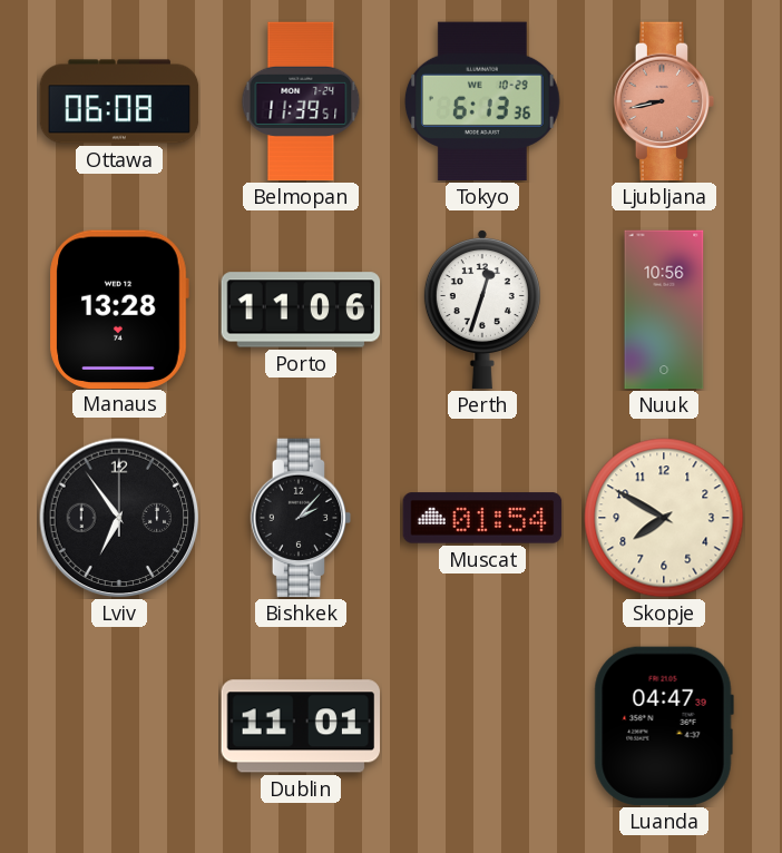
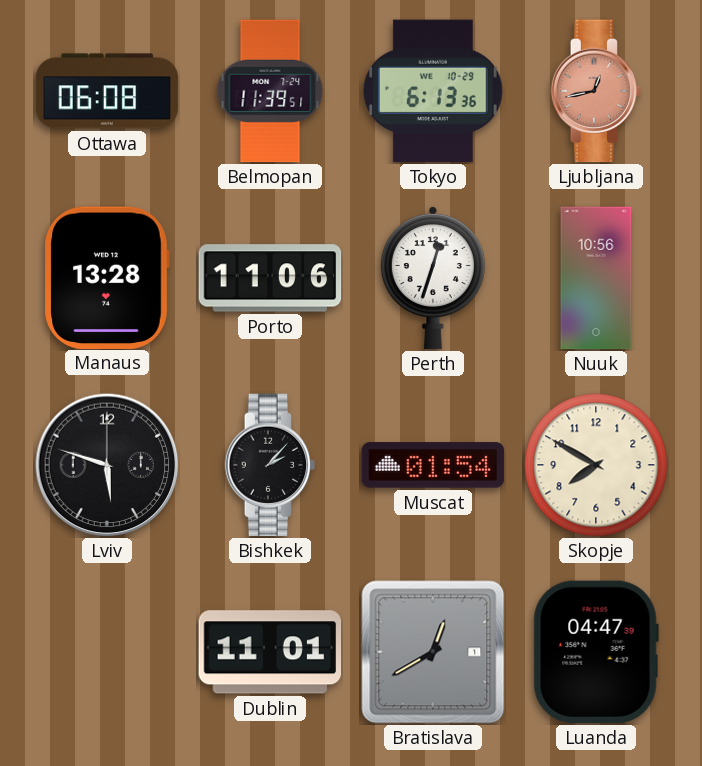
Ljubljana: 8:43 -> 12:43
Lviv: 6:54 -> 5:48
Bratislava: none -> 12:40
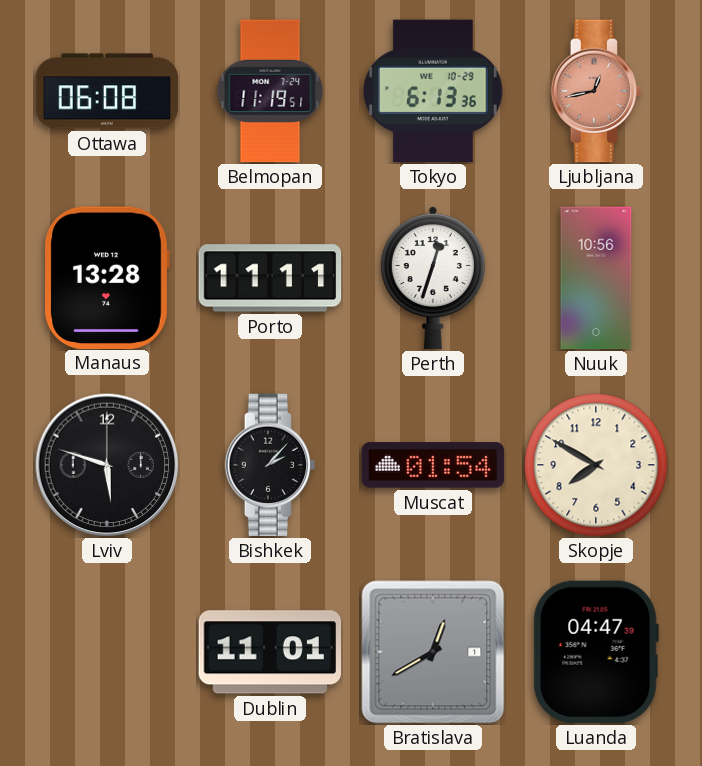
Belmopan: 11:39 -> 11:19
Porto: 11:06 -> 11:11
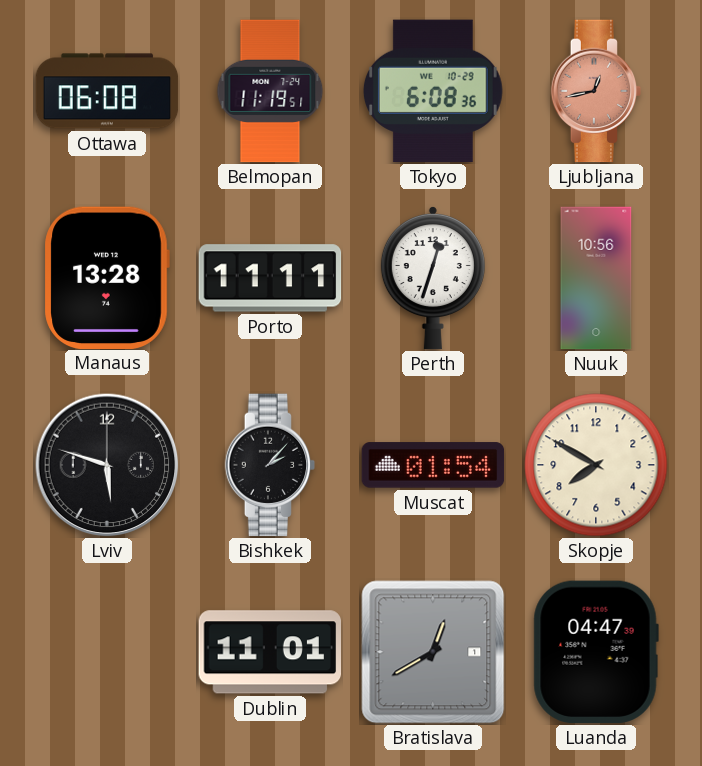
Tokyo: 6:13 -> 6:08
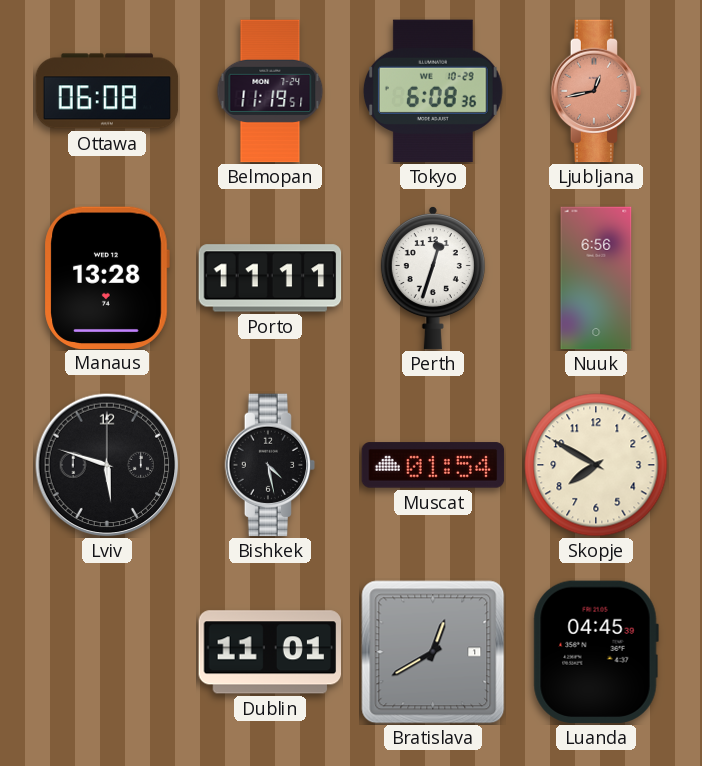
Nuuk: 10:56 -> 6:56
Bishkek: 2:07 -> 4:28
Luanda: 04:47 -> 04:45
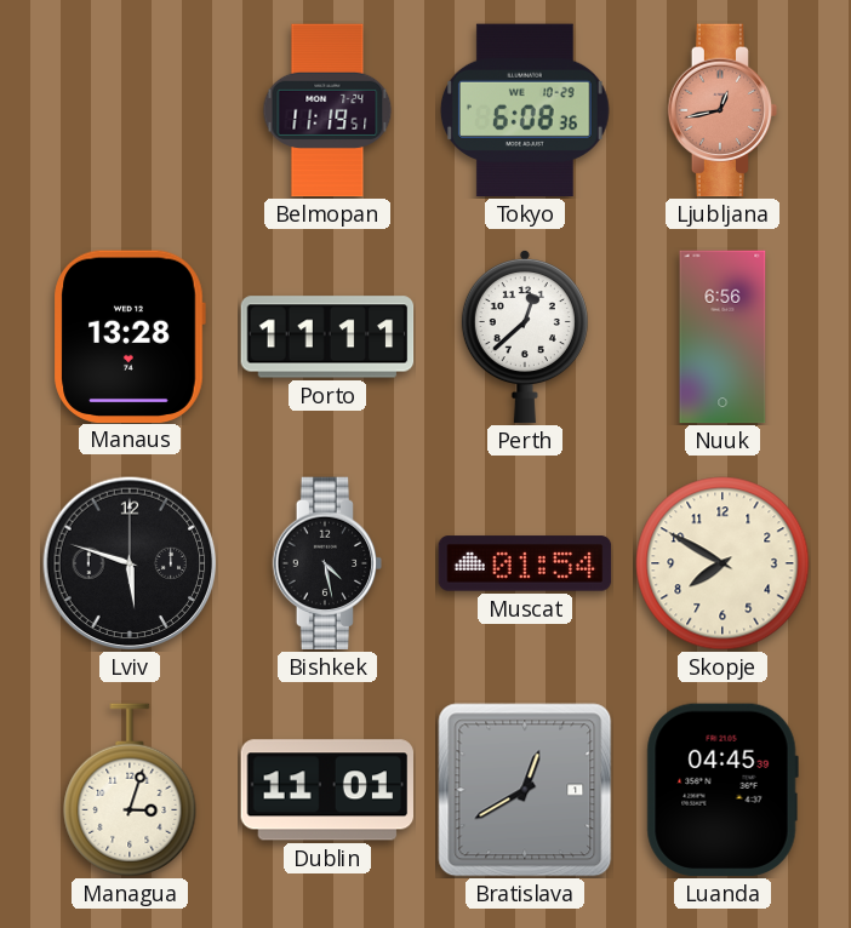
Ottawa: 06:08 -> none
Perth: 12:33 -> 12:38
Managua: none -> 3:03
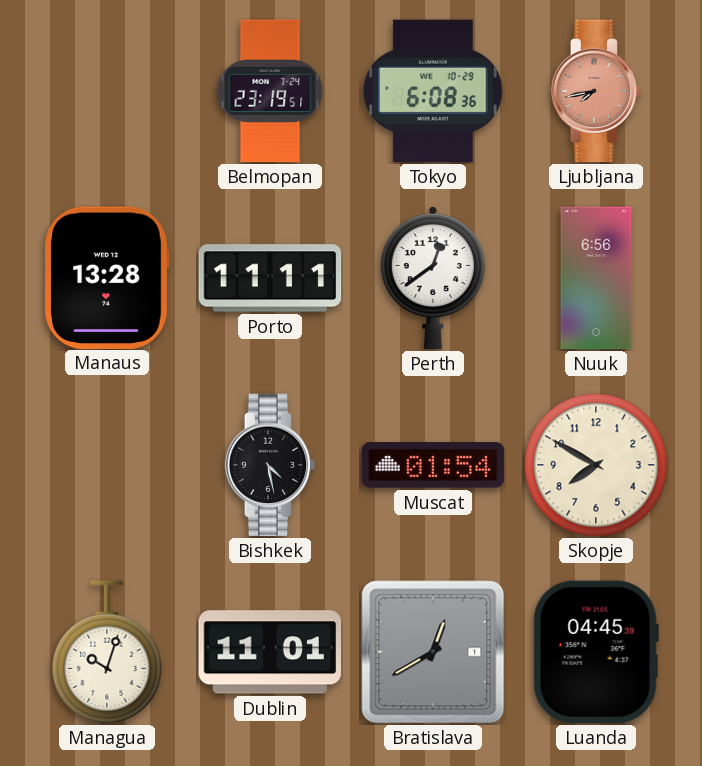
Belmopan: 11:19 -> 23:19
Ljubljana: 12:43 -> 7:43
Perth: 12:38 -> 12:39
Lviv: 5:48 -> none
Managua: 3:03 -> 10:03
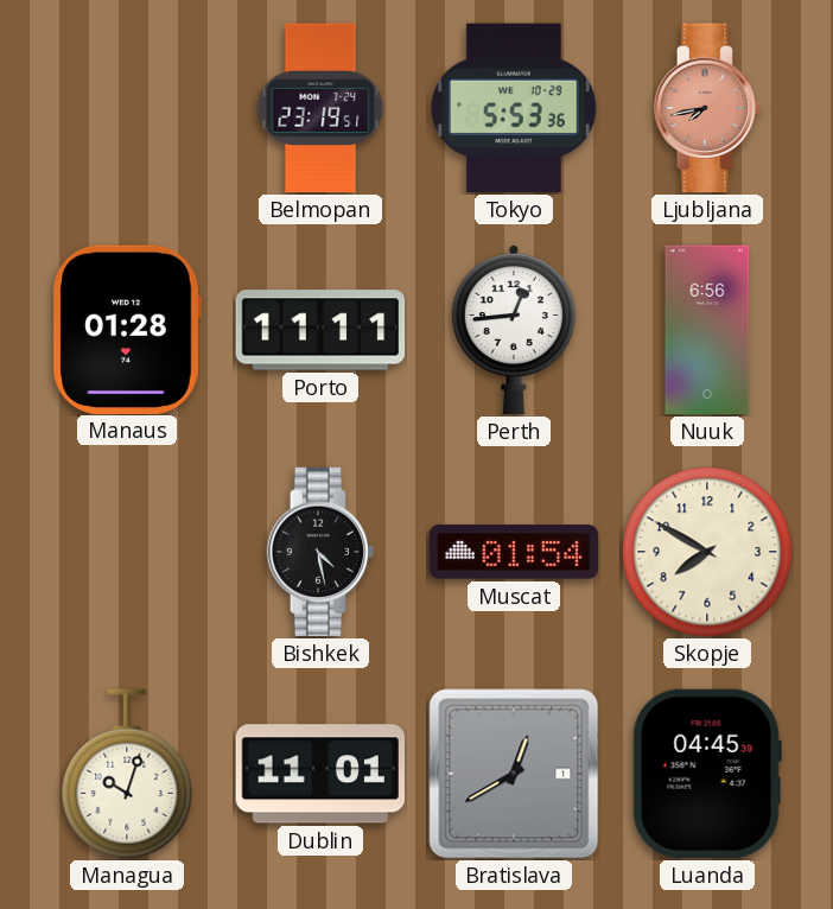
Tokyo: 6:08 -> 5:53
Manaus: 13:28 -> 01:28
Perth: 12:39 -> 12:44
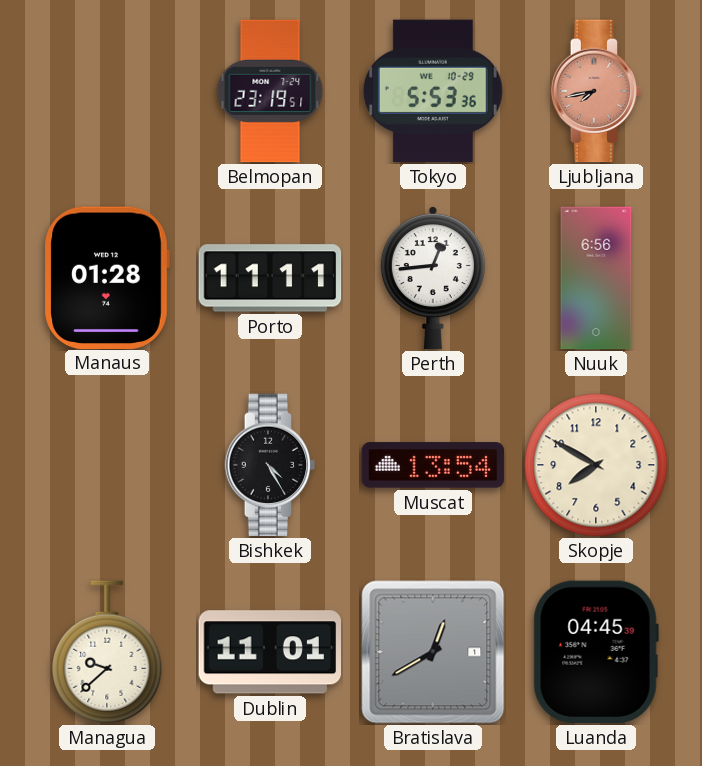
Bishkek: 4:28 -> 4:25
Muscat: 01:54 -> 13:54
Managua: 10:03 -> 9:38
